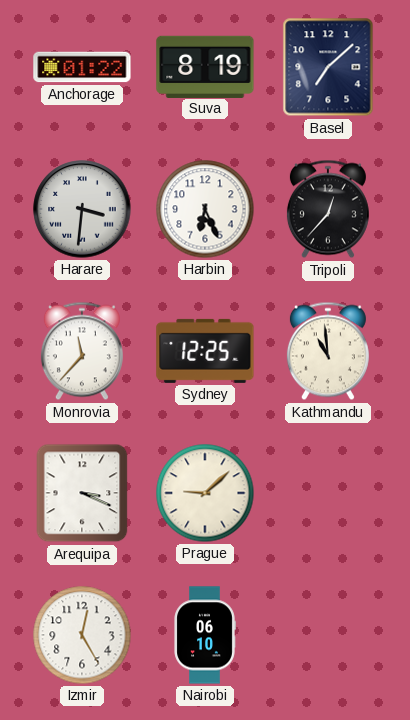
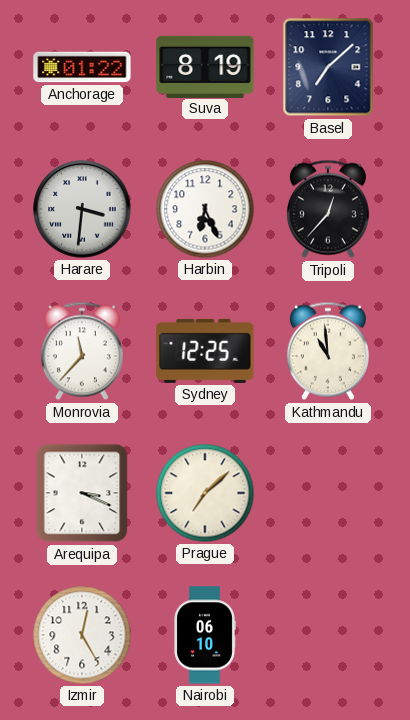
Prague: 9:08 -> 7:08
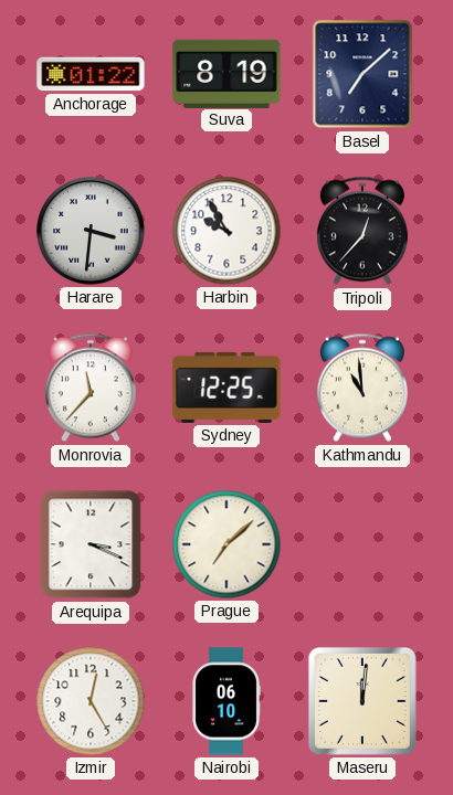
Harbin: 6:26 -> 9:55
Maseru: none -> 12:01
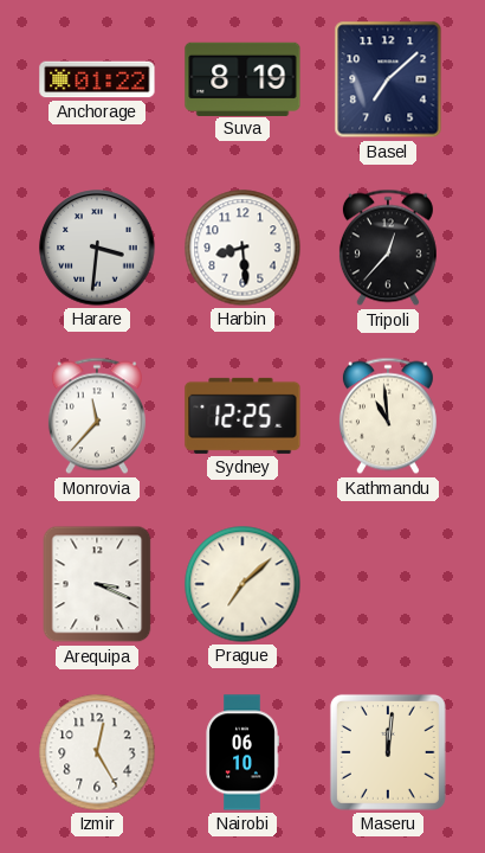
Harbin: 9:55 -> 8:29
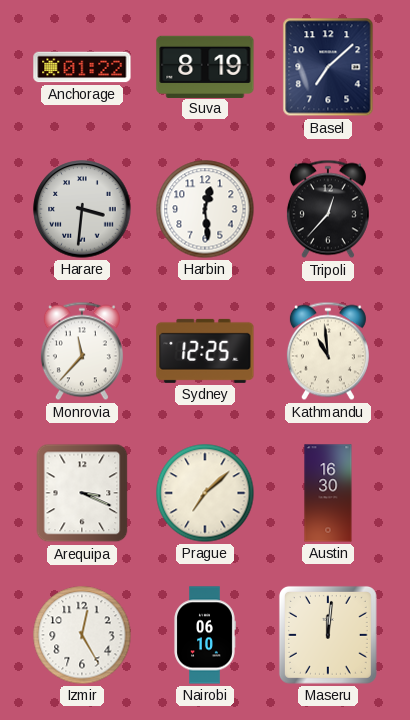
Harbin: 8:29 -> 12:29
Austin: none -> 16:30
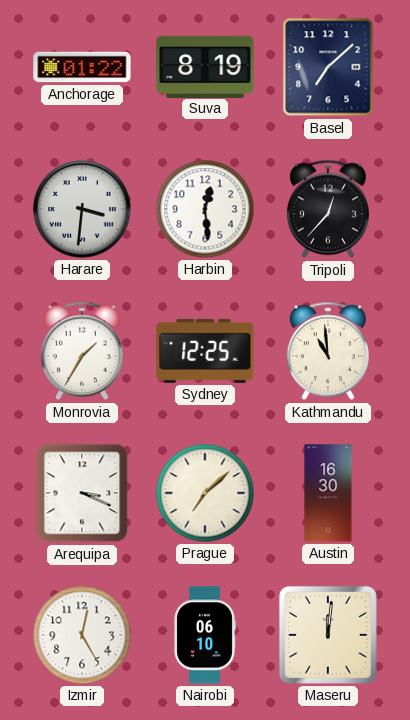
Monrovia: 11:37 -> 1:35
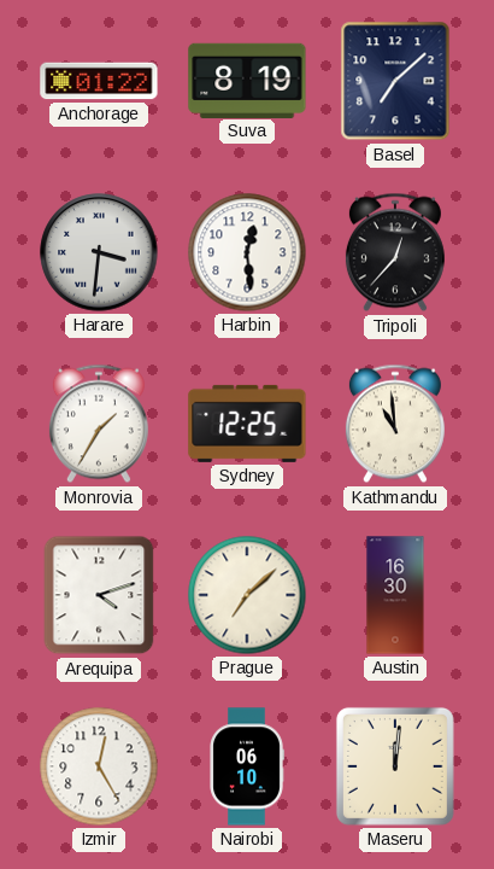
Arequipa: 3:19 -> 4:12
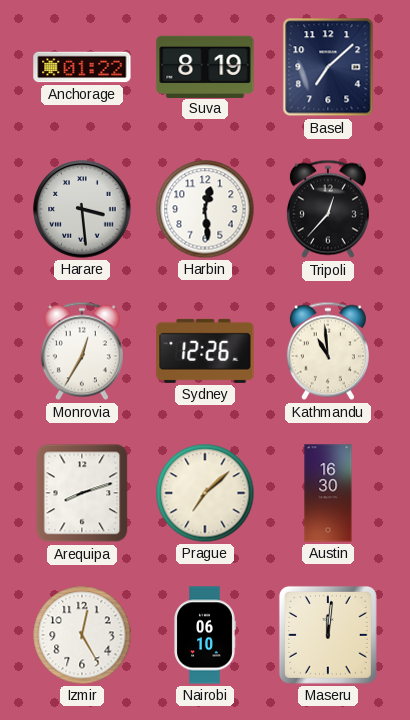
Harare: 3:31 -> 3:29
Monrovia: 1:35 -> 12:35
Sydney: 12:25 -> 12:26
Arequipa: 4:12 -> 8:12
